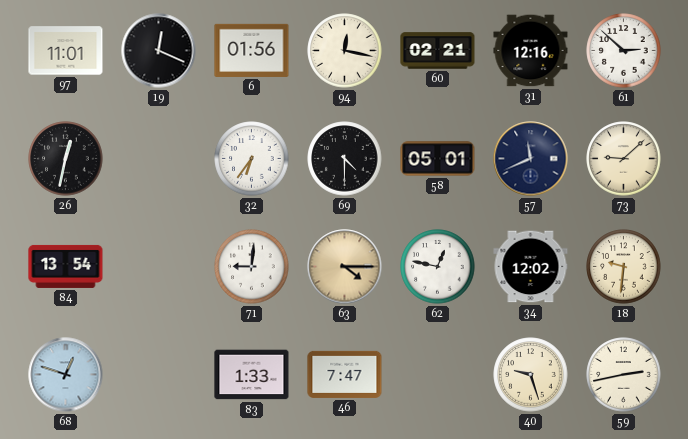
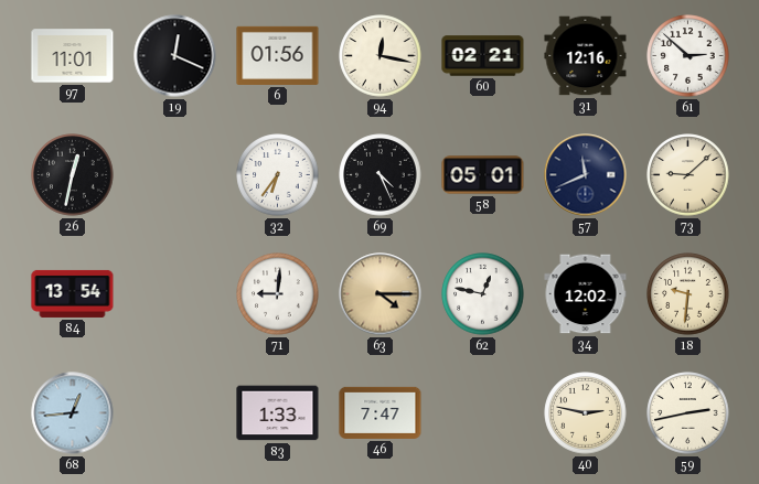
69: 4:30 -> 4:26
68: 12:48 -> 12:44
40: 9:27 -> 2:47
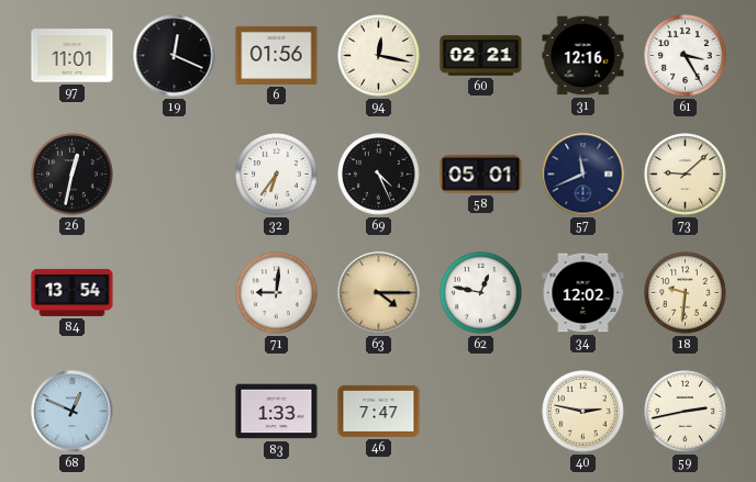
61: 2:52 -> 3:25
68: 12:44 -> 12:49
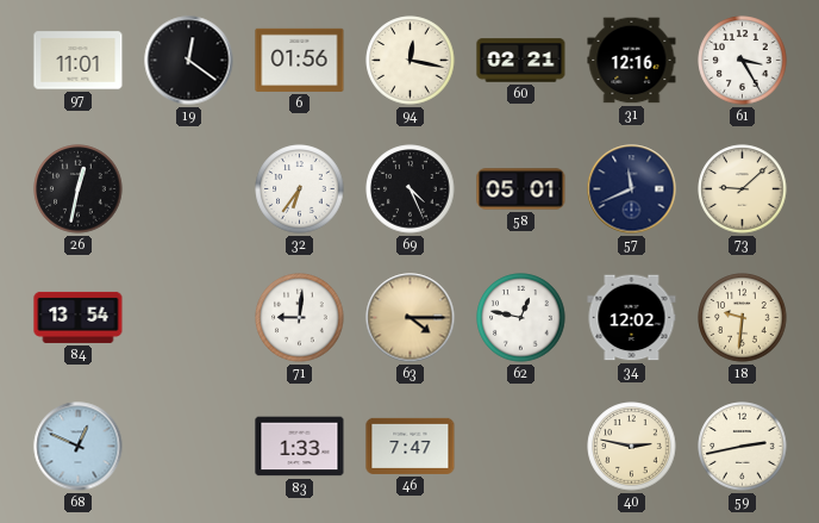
19: 12:19 -> 12:21
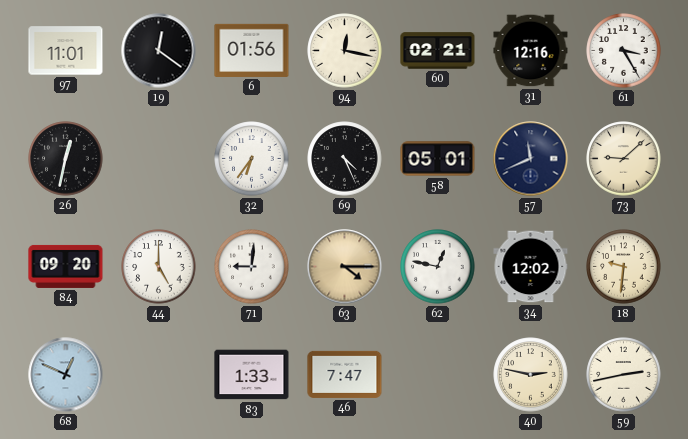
84: 13:54 -> 09:20
44: none -> 5:00
